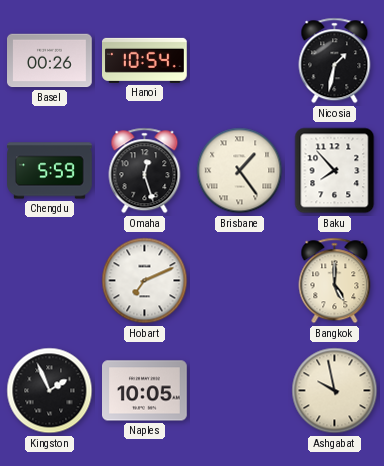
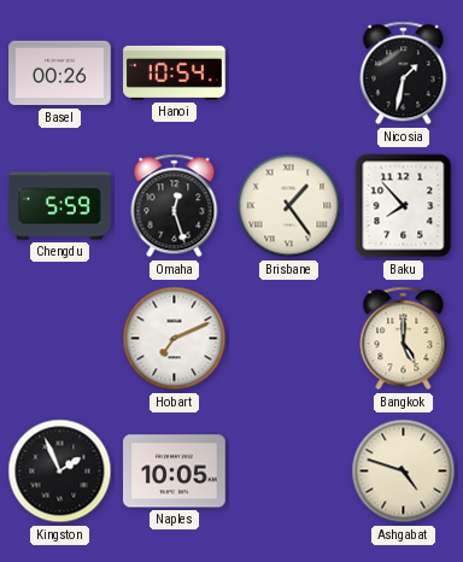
Ashgabat: 9:58 -> 4:48
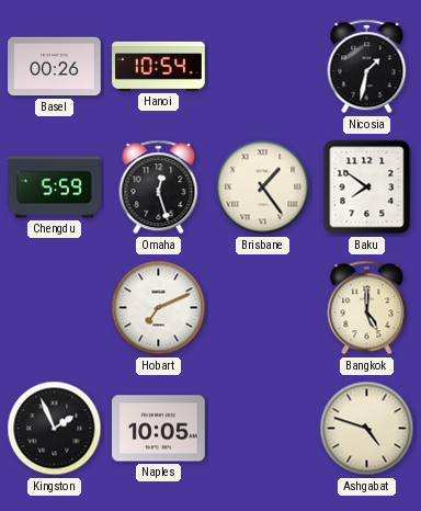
Baku: 7:53 -> 7:51
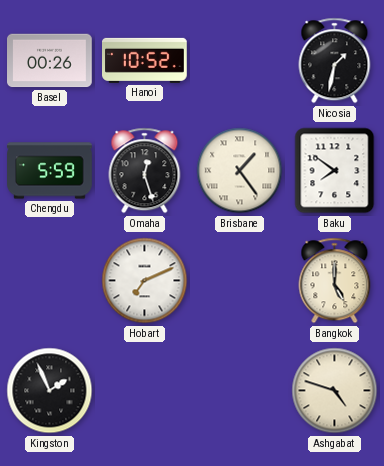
Hanoi: 10:54 -> 10:52
Naples: 10:05 -> none
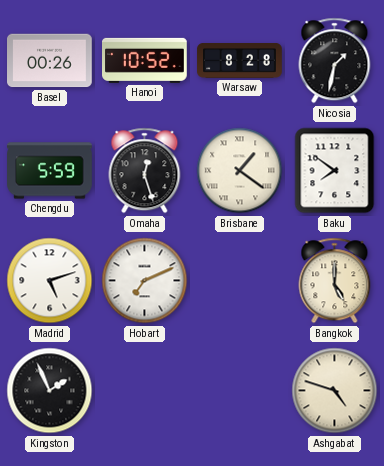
Warsaw: none -> 8:28
Brisbane: 1:24 -> 1:21
Madrid: none -> 5:12
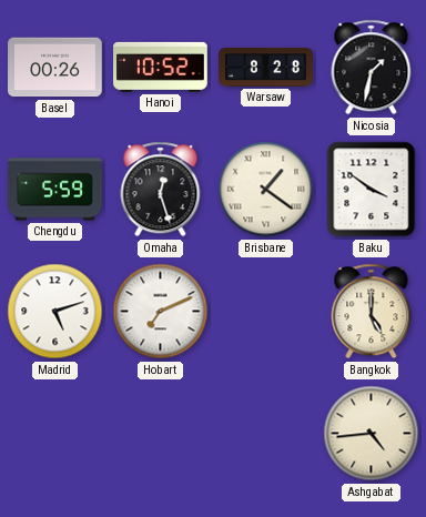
Baku: 7:51 -> 3:51
Kingston: 1:56 -> none
Ashgabat: 4:48 -> 4:44
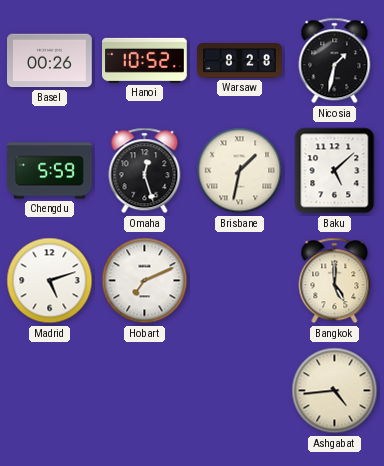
Brisbane: 1:21 -> 1:32
Baku: 3:51 -> 5:08
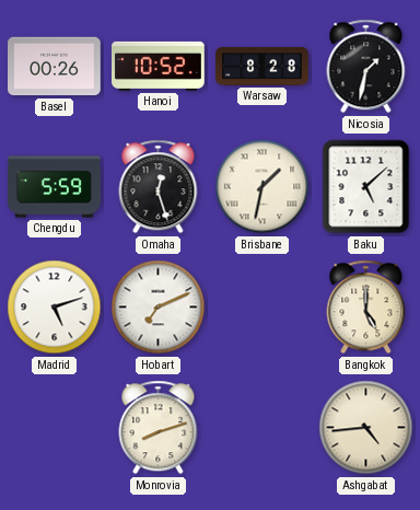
Monrovia: none -> 8:12
